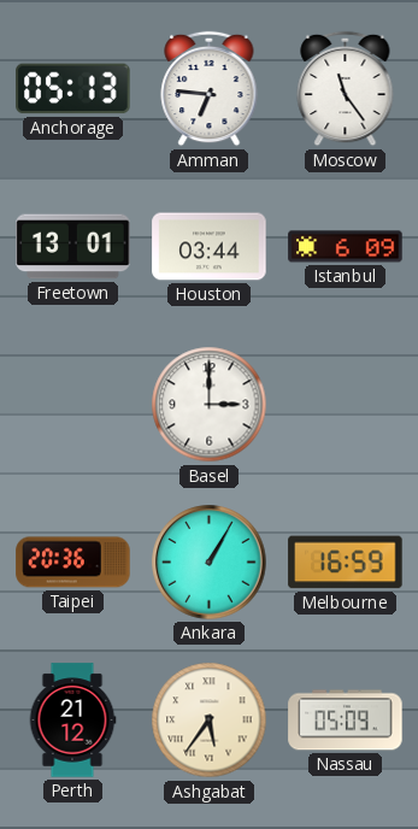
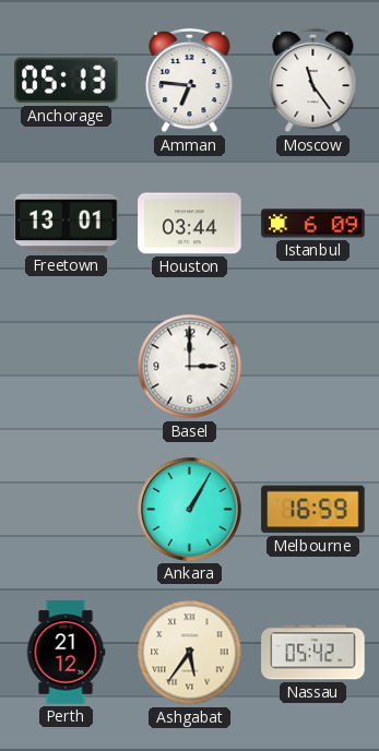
Taipei: 20:36 -> none
Nassau: 05:09 -> 05:42
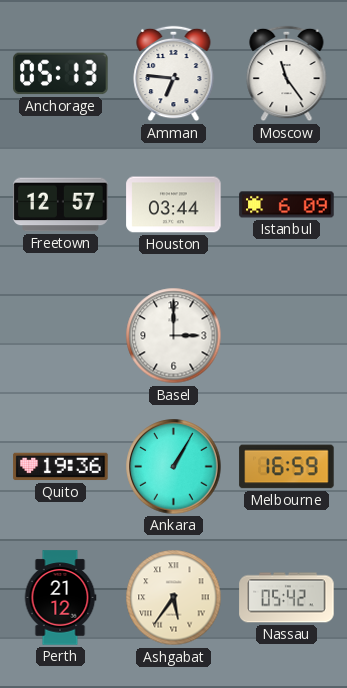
Freetown: 13:01 -> 12:57
Quito: none -> 19:36
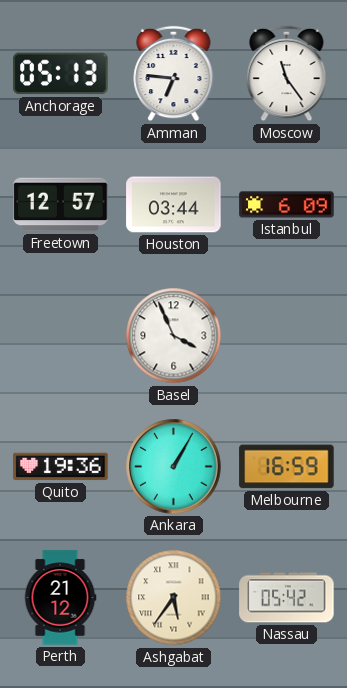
Basel: 3:00 -> 3:56
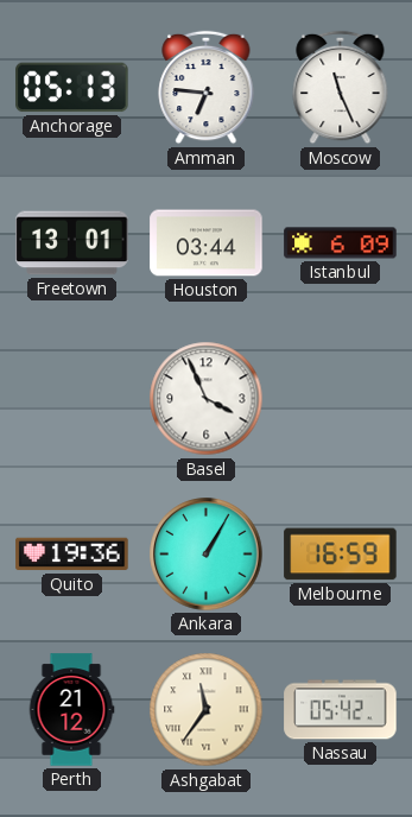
Moscow: 11:24 -> 11:26
Freetown: 12:57 -> 13:01
Ashgabat: 5:36 -> 11:36
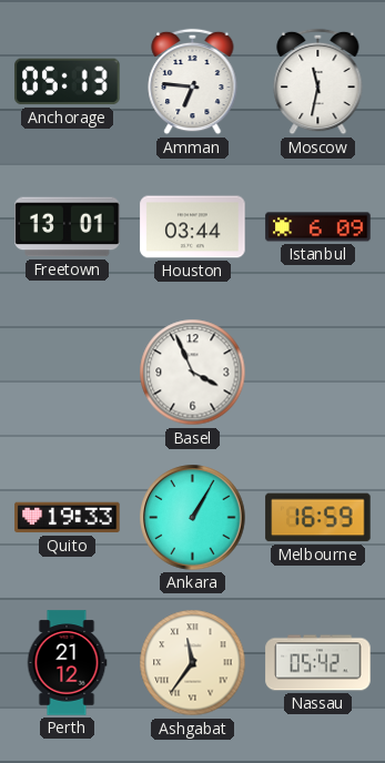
Moscow: 11:26 -> 11:32
Quito: 19:36 -> 19:33
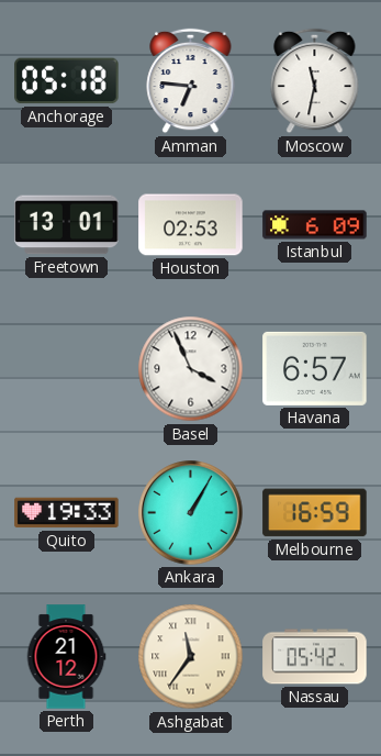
Anchorage: 05:13 -> 05:18
Houston: 03:44 -> 02:53
Havana: none -> 6:57
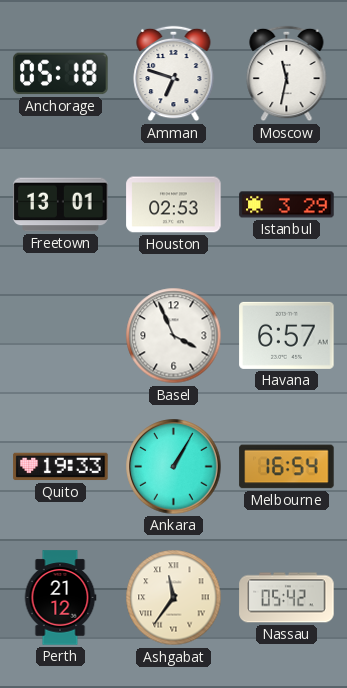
Amman: 6:46 -> 6:48
Istanbul: 6:09 -> 3:29
Melbourne: 16:59 -> 16:54
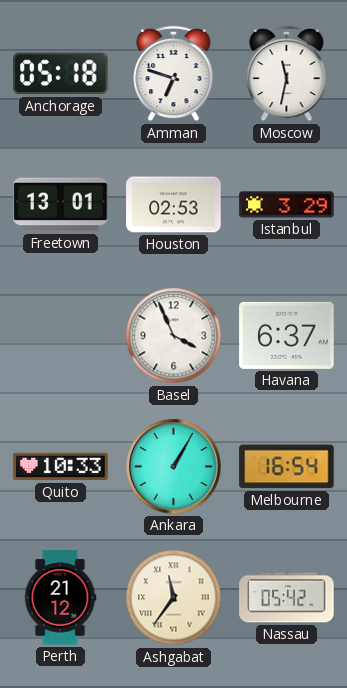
Havana: 6:57 -> 6:37
Quito: 19:33 -> 10:33
